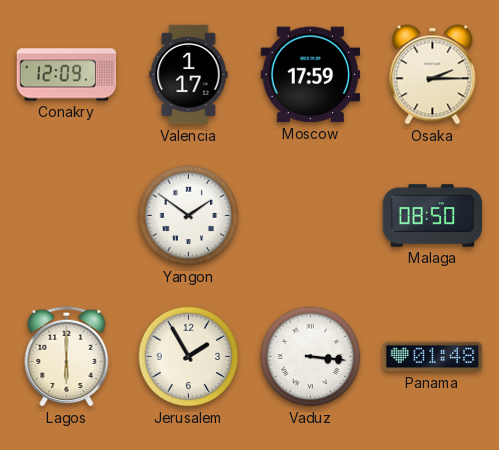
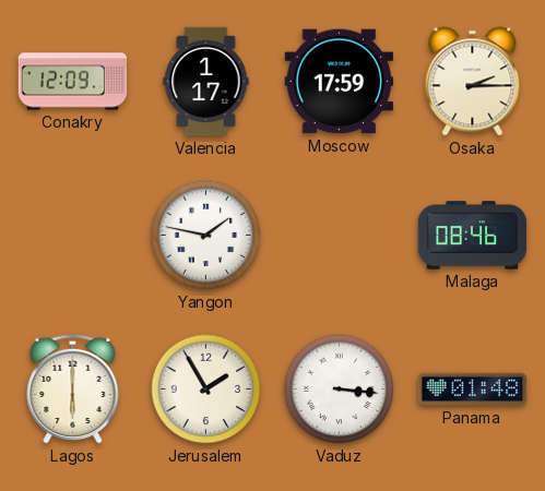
Yangon: 1:51 -> 1:47
Malaga: 08:50 -> 08:46
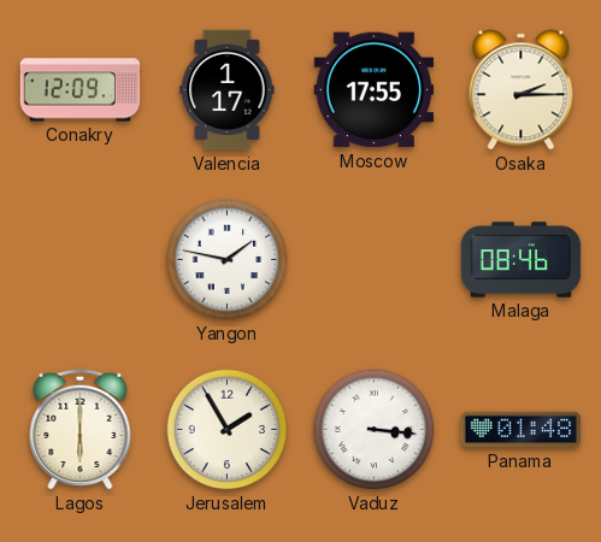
Moscow: 17:59 -> 17:55
